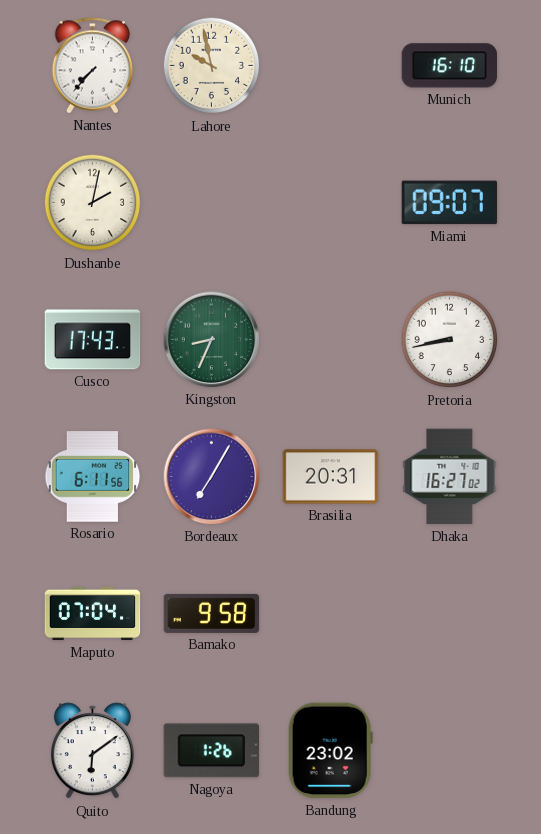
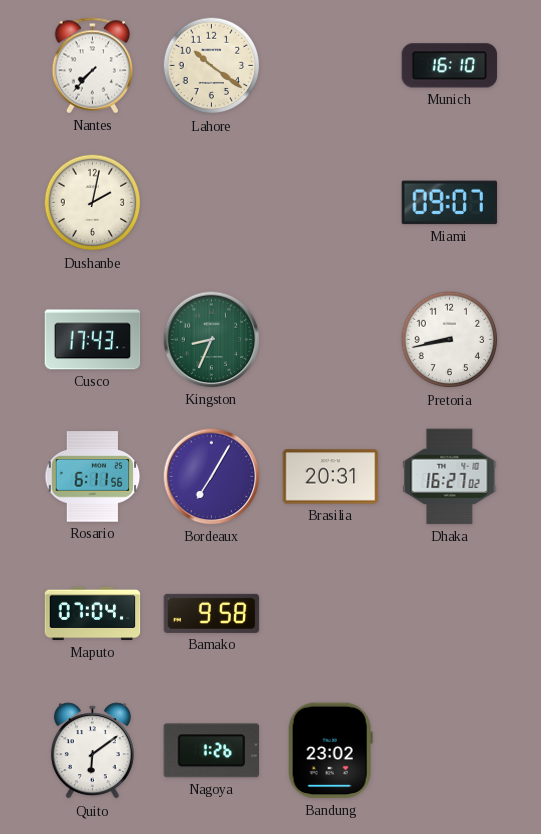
Lahore: 9:58 -> 10:21
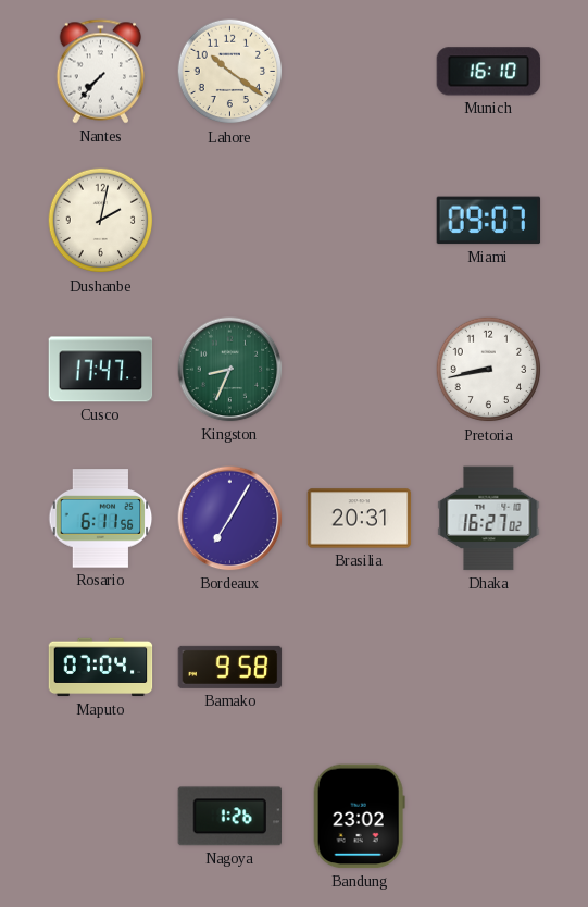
Cusco: 17:43 -> 17:47
Quito: 6:09 -> none
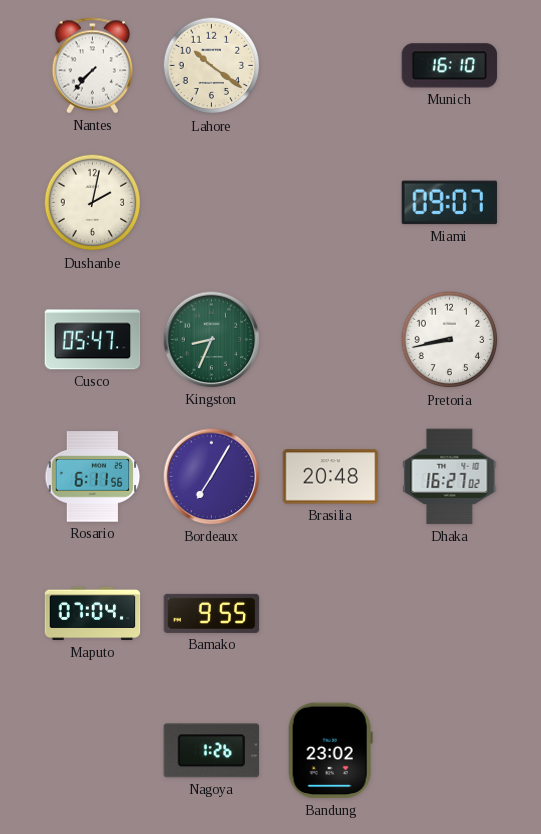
Cusco: 17:47 -> 05:47
Brasilia: 20:31 -> 20:48
Bamako: 9:58 -> 9:55
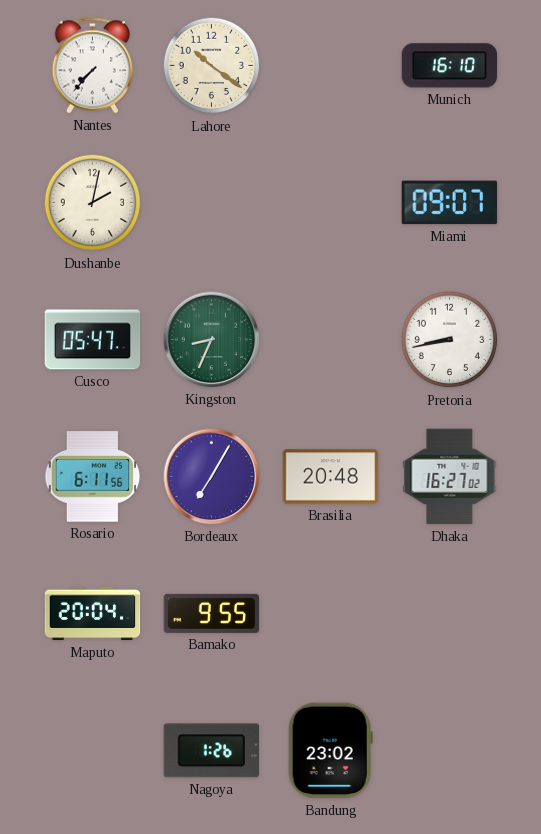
Maputo: 07:04 -> 20:04
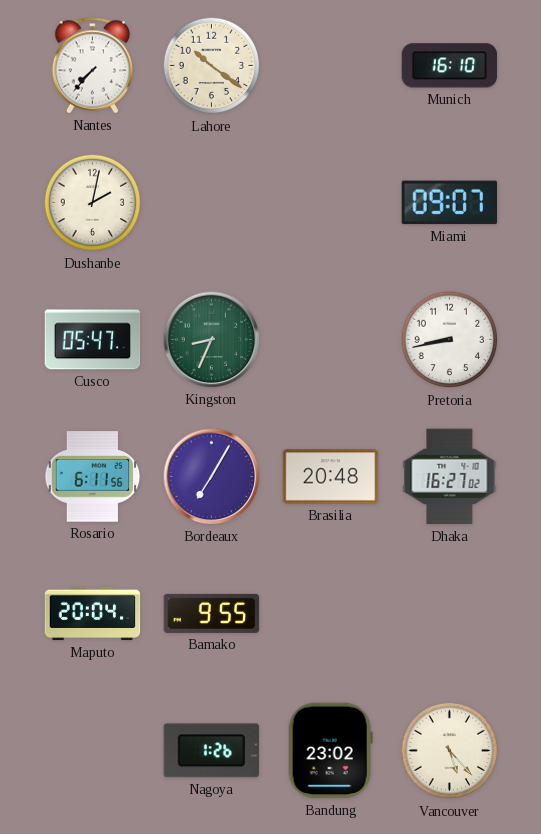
Vancouver: none -> 5:23
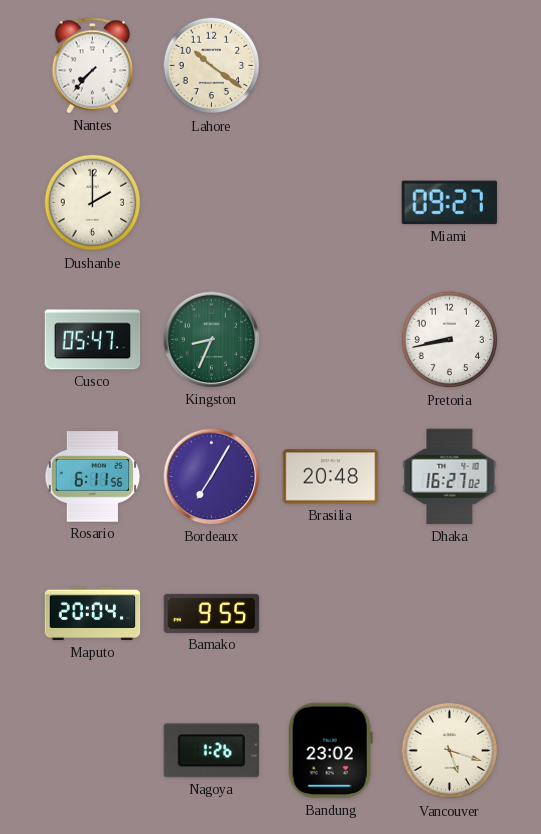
Munich: 16:10 -> none
Dushanbe: 2:02 -> 2:00
Miami: 09:07 -> 09:27
Vancouver: 5:23 -> 5:18
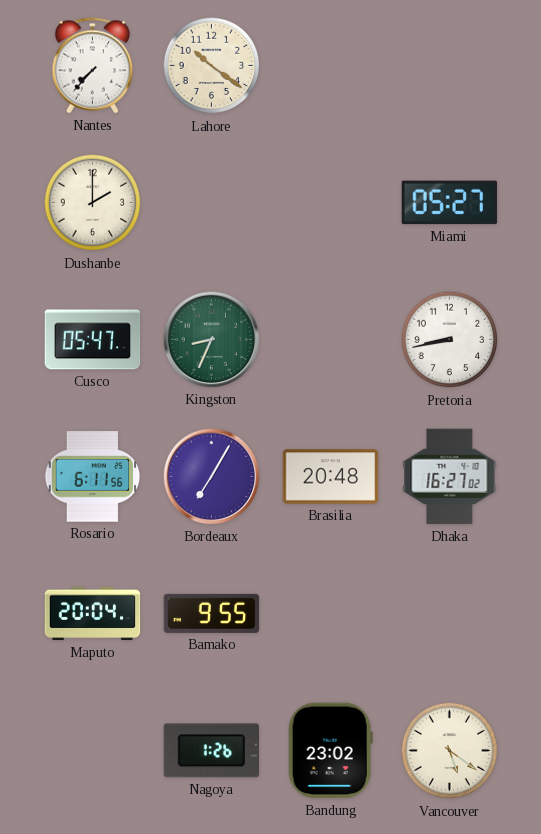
Miami: 09:27 -> 05:27
Vancouver: 5:18 -> 5:21
